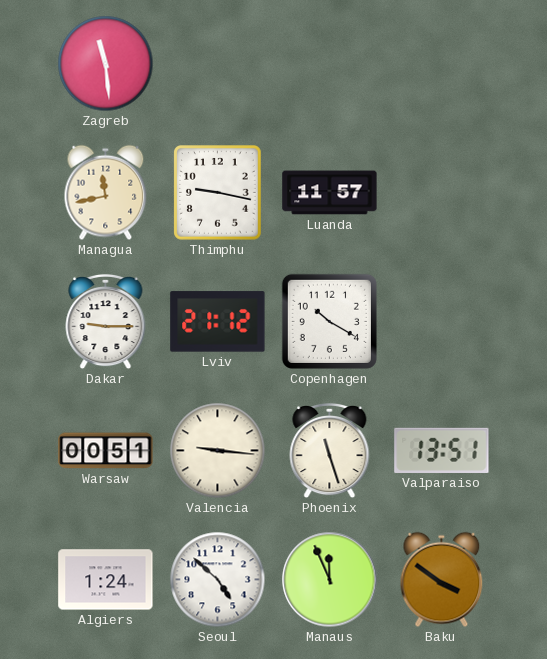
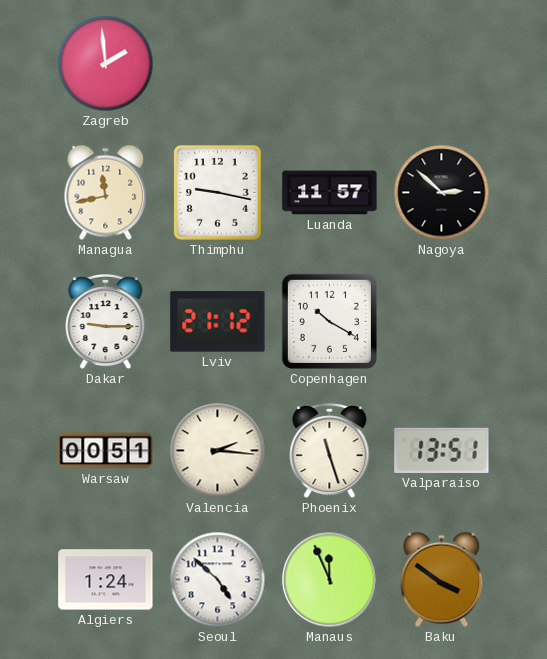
Zagreb: 11:29 -> 1:59
Nagoya: none -> 2:52
Valencia: 9:16 -> 2:16
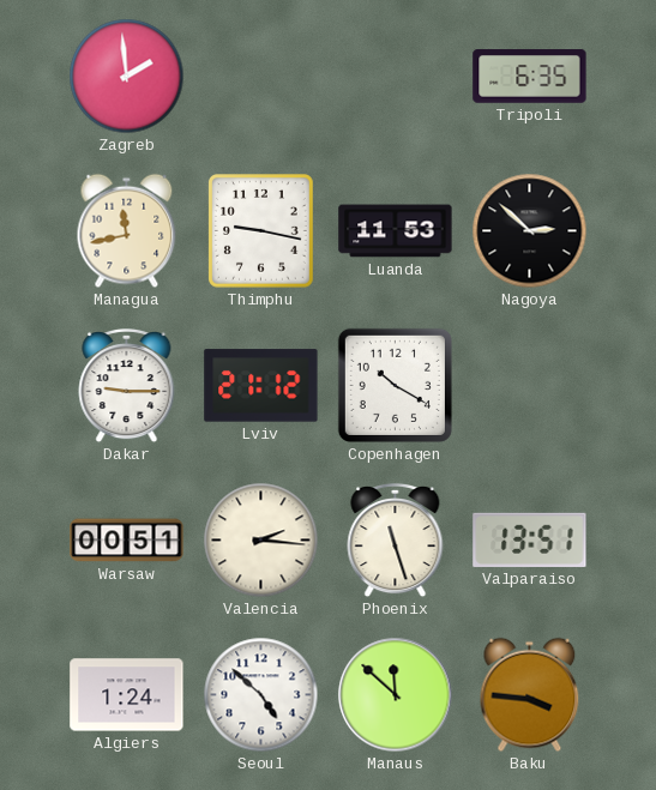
Tripoli: none -> 6:35
Luanda: 11:57 -> 11:53
Manaus: 11:56 -> 11:52
Baku: 3:51 -> 3:46
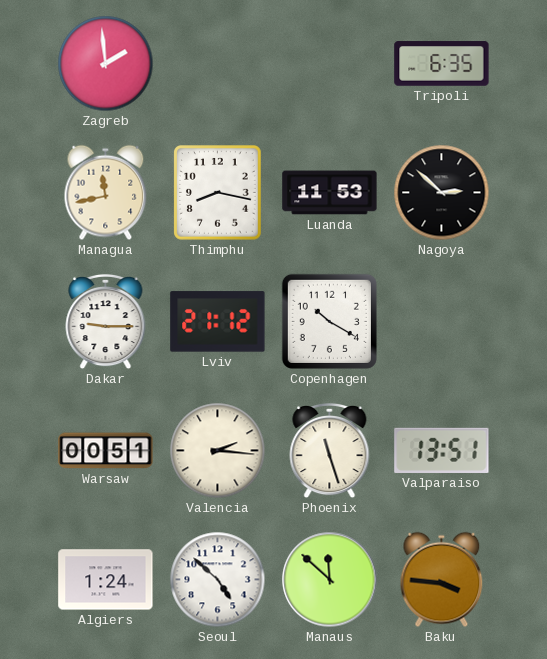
Thimphu: 9:17 -> 8:17
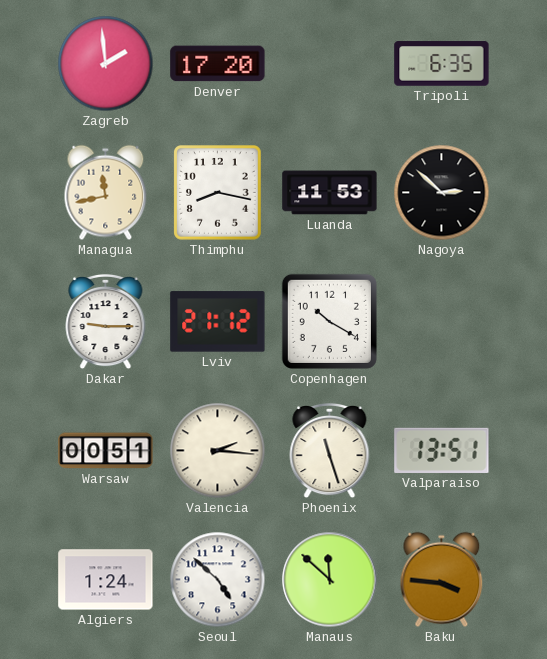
Denver: none -> 17:20
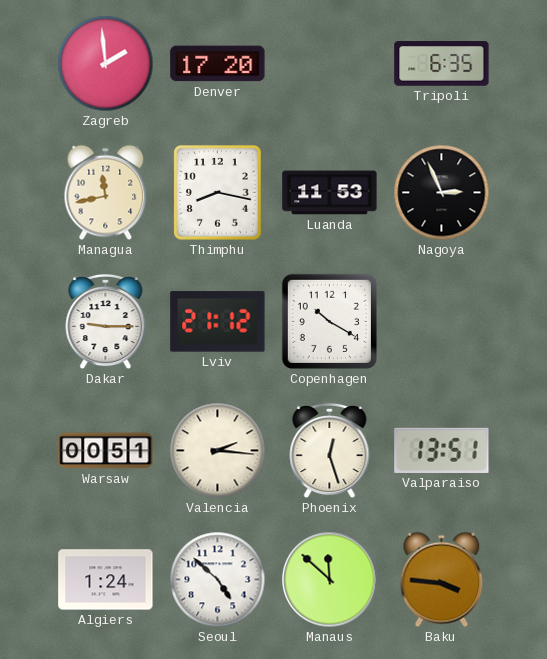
Nagoya: 2:52 -> 2:56
Phoenix: 11:27 -> 12:27
